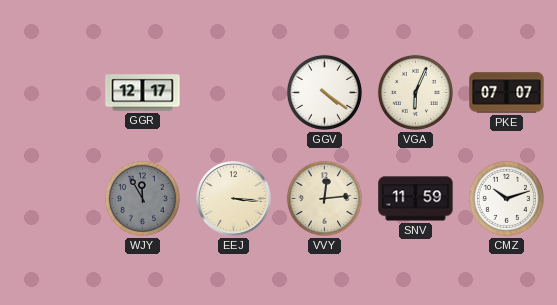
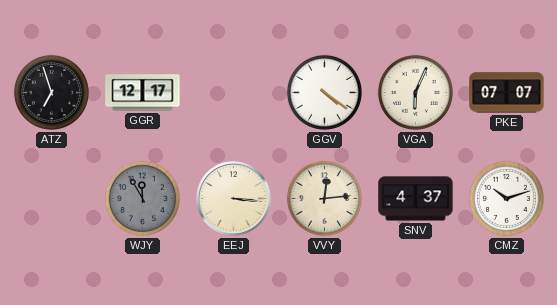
ATZ: none -> 6:57
SNV: 11:59 -> 4:37
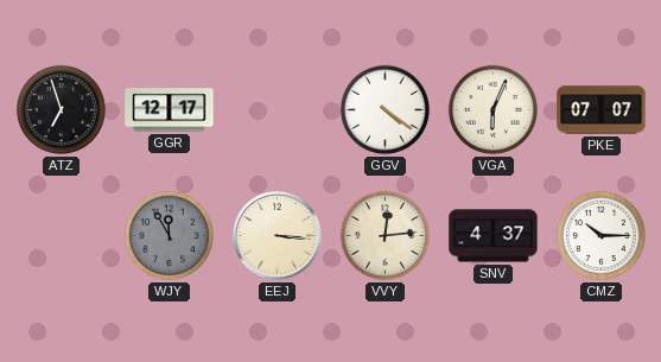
CMZ: 10:12 -> 10:15
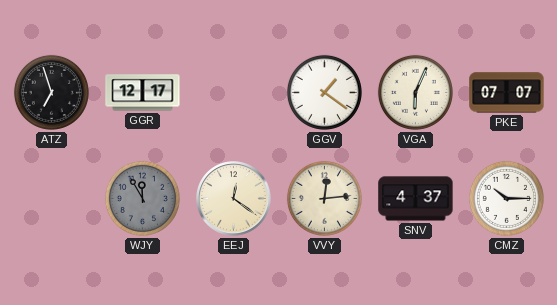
GGV: 4:21 -> 1:21
EEJ: 3:16 -> 12:21
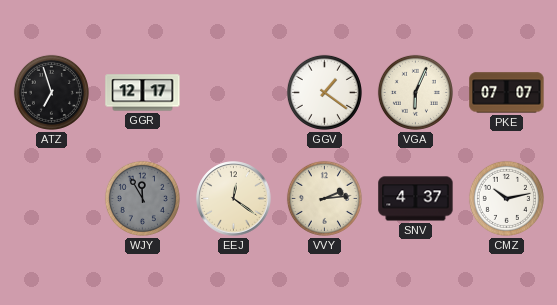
VVY: 12:14 -> 2:14
CMZ: 10:15 -> 10:13
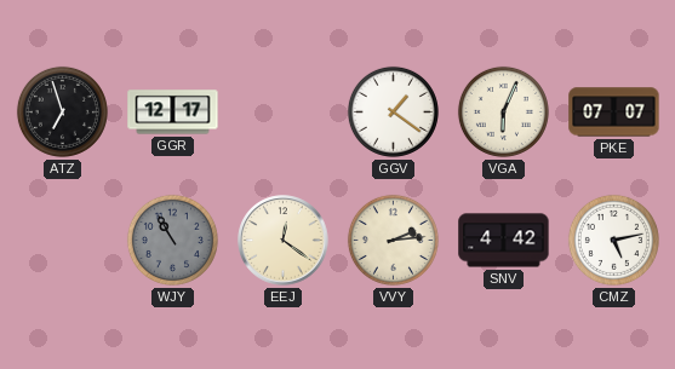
WJY: 11:55 -> 10:55
SNV: 4:37 -> 4:42
CMZ: 10:13 -> 5:13
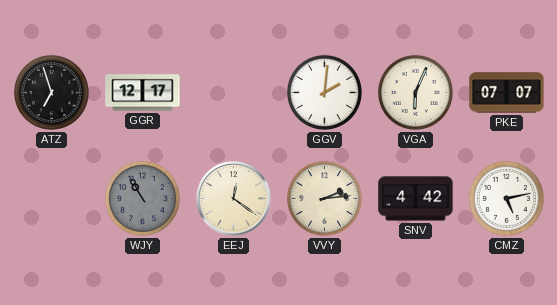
GGV: 1:21 -> 2:01
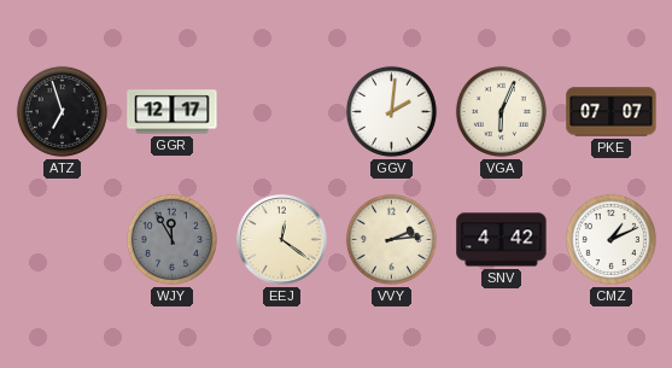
WJY: 10:55 -> 11:55
CMZ: 5:13 -> 1:11
